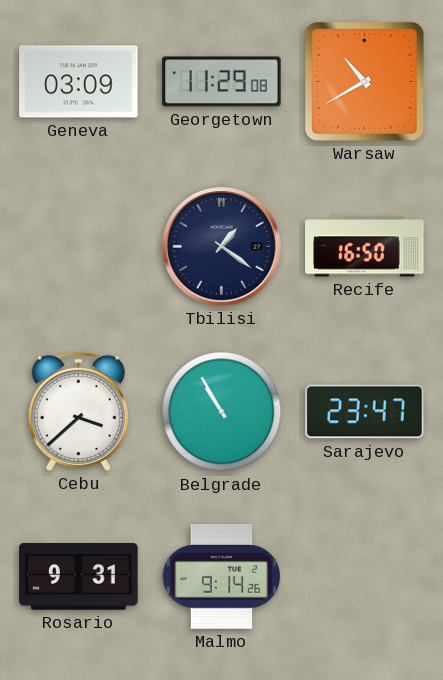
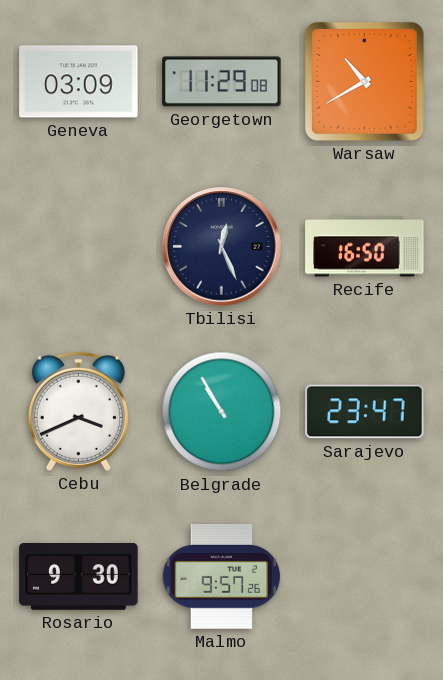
Tbilisi: 1:21 -> 12:26
Cebu: 3:38 -> 3:41
Rosario: 9:31 -> 9:30
Malmo: 9:14 -> 9:57
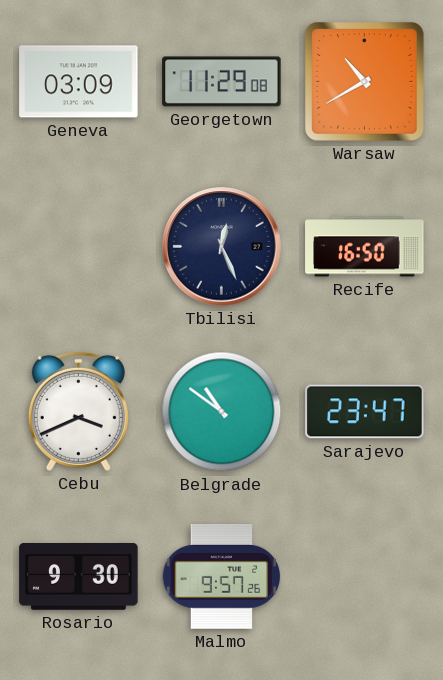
Belgrade: 10:55 -> 10:51
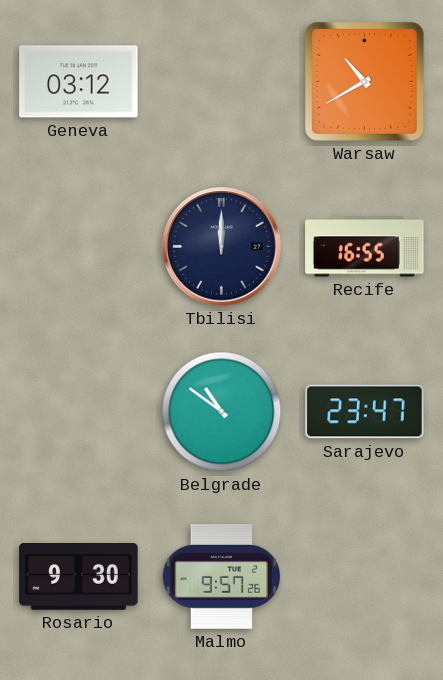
Geneva: 03:09 -> 03:12
Georgetown: 11:29 -> none
Tbilisi: 12:26 -> 12:00
Recife: 16:50 -> 16:55
Cebu: 3:41 -> none
